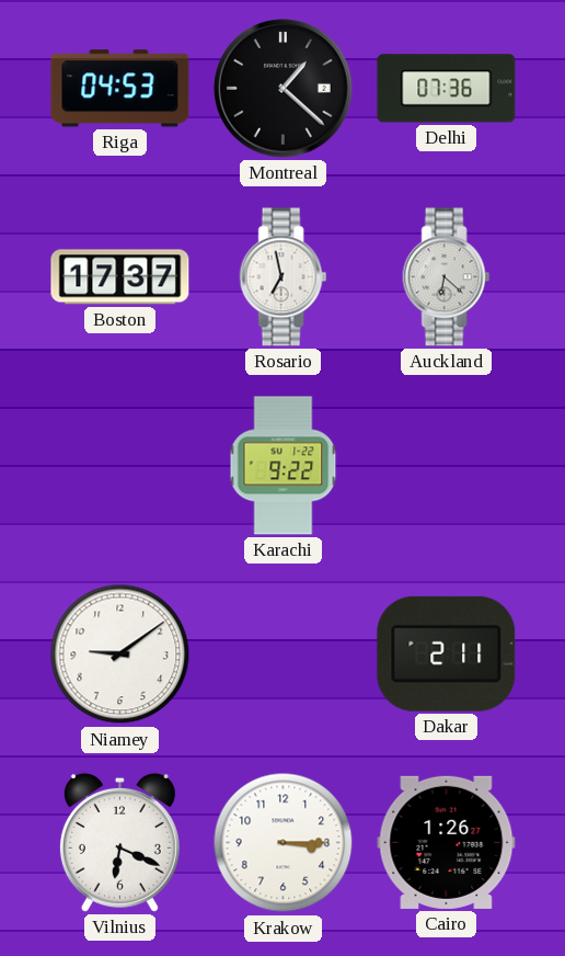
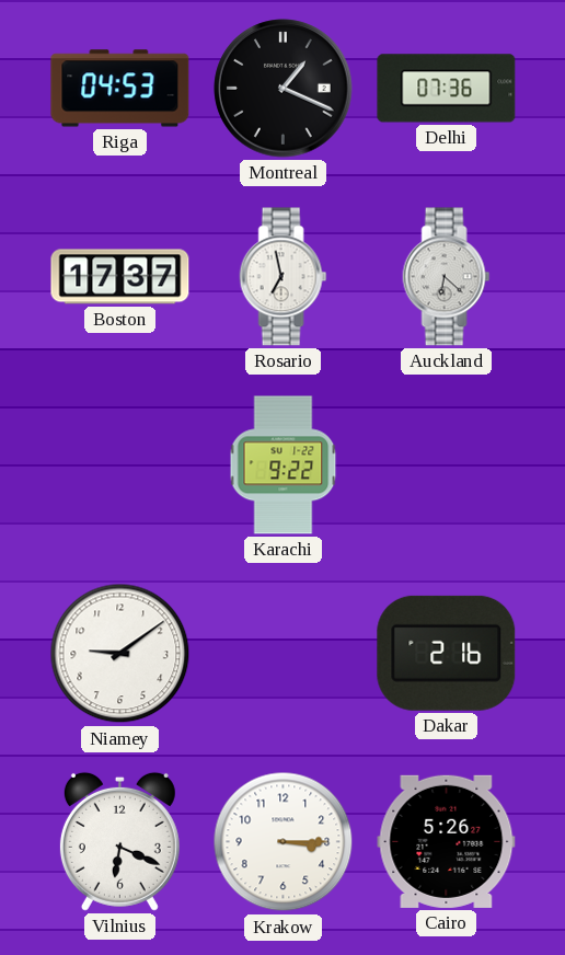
Montreal: 1:22 -> 1:19
Dakar: 2:11 -> 2:16
Cairo: 1:26 -> 5:26
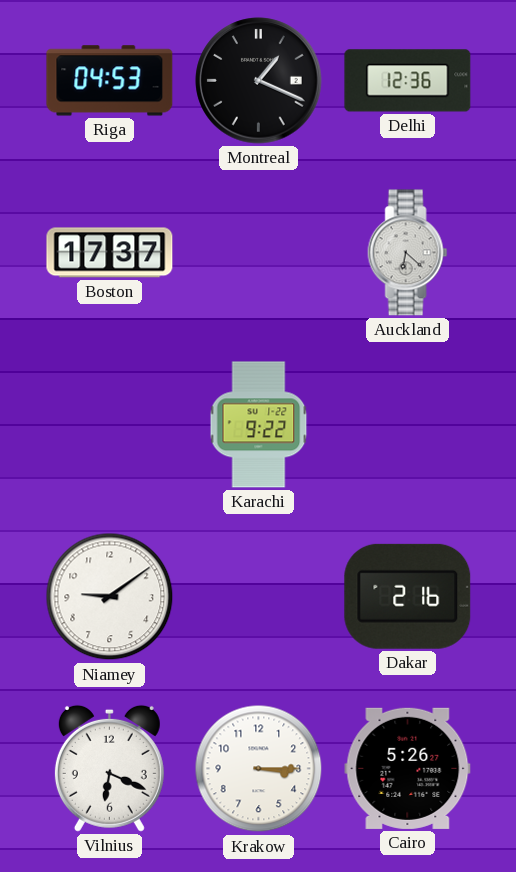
Delhi: 07:36 -> 12:36
Rosario: 6:58 -> none
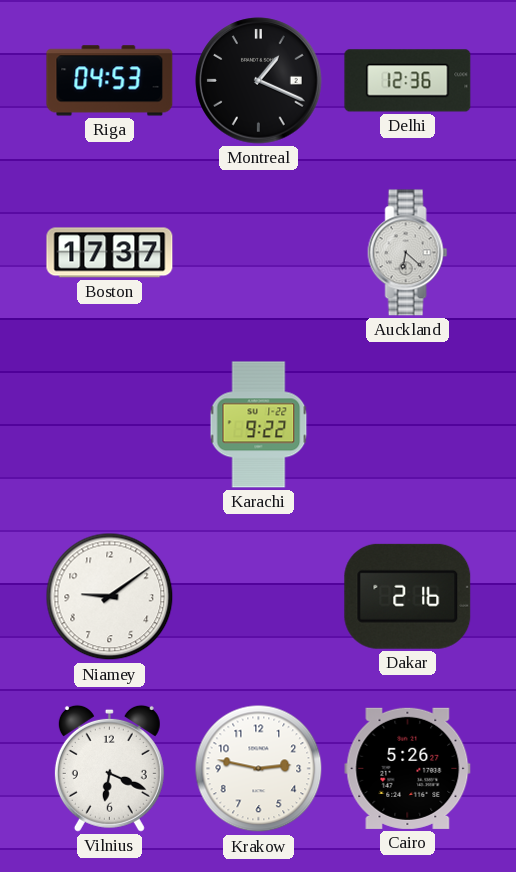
Krakow: 3:15 -> 2:47
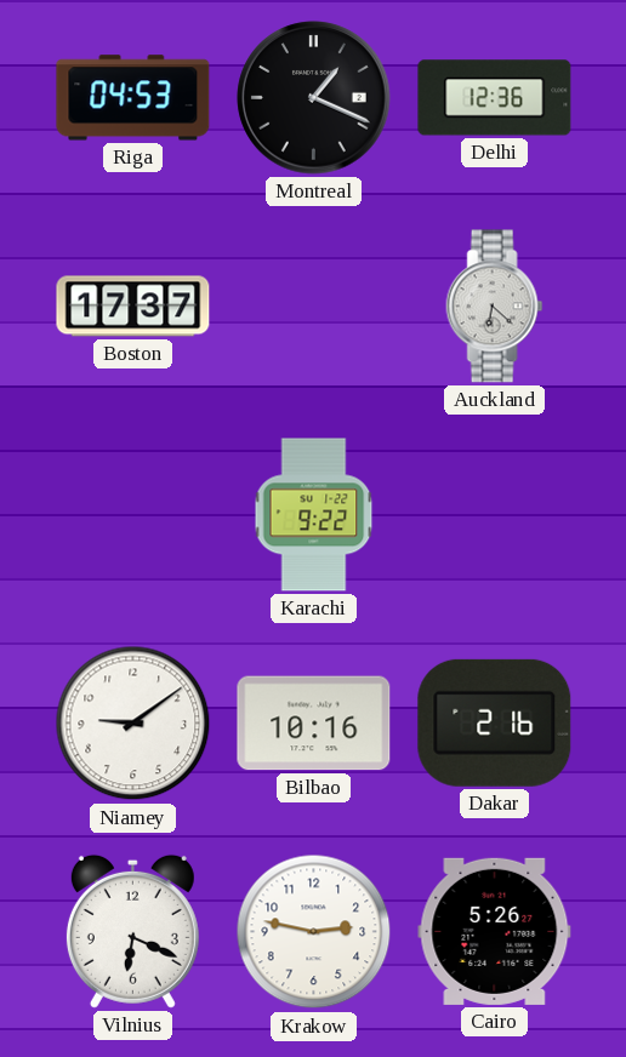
Bilbao: none -> 10:16
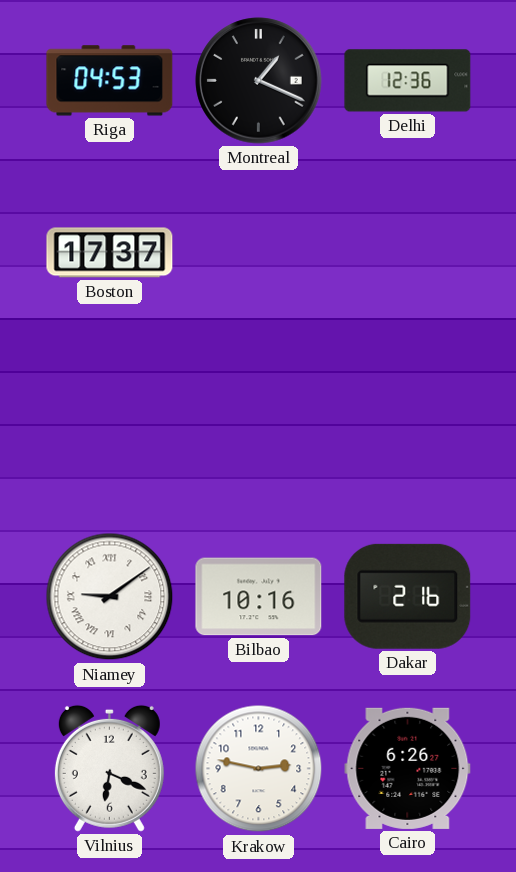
Auckland: 6:22 -> none
Karachi: 9:22 -> none
Niamey numerals: Arabic -> Roman
Cairo: 5:26 -> 6:26
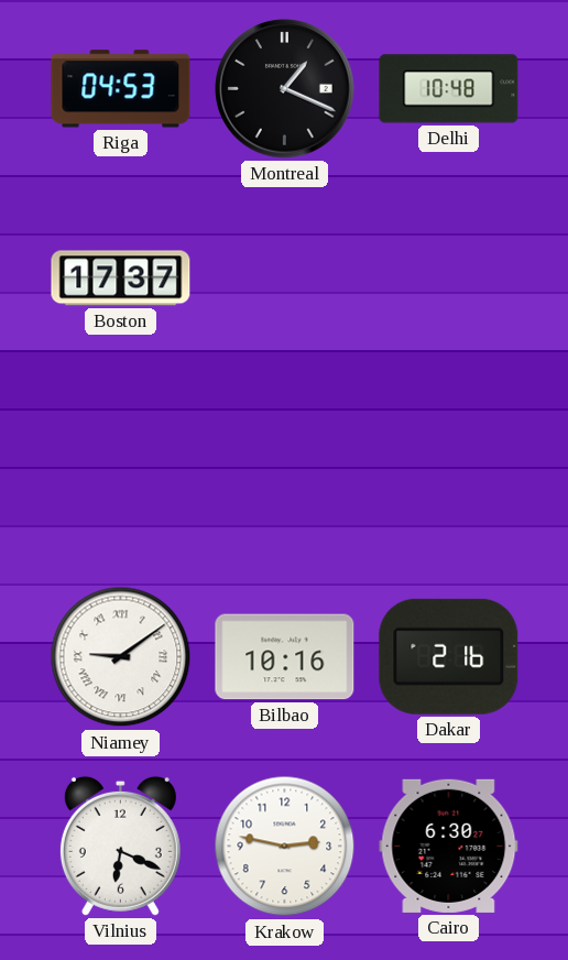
Delhi: 12:36 -> 10:48
Cairo: 6:26 -> 6:30
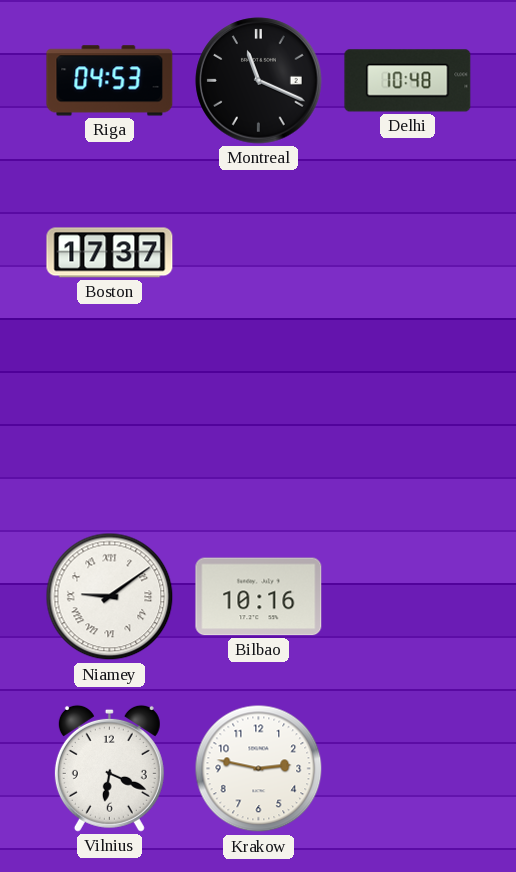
Montreal: 1:19 -> 11:19
Dakar: 2:16 -> none
Cairo: 6:30 -> none
